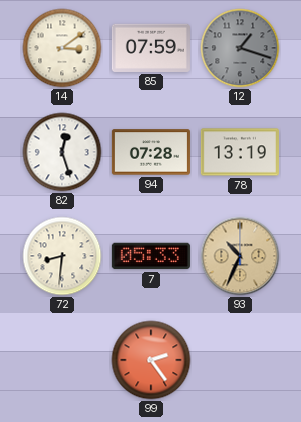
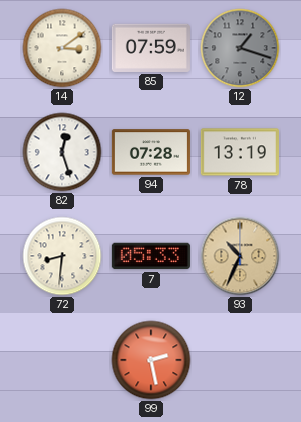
99: 2:24 -> 2:28
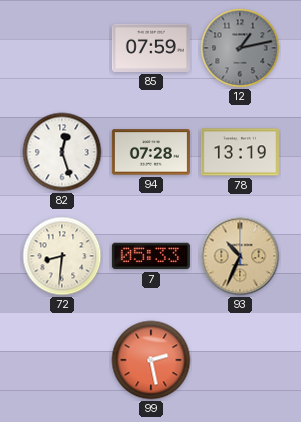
14: 3:09 -> none
12: 1:18 -> 1:13
